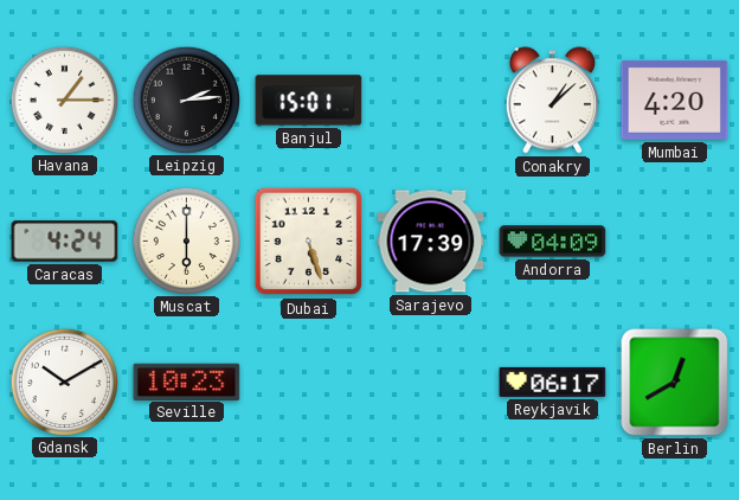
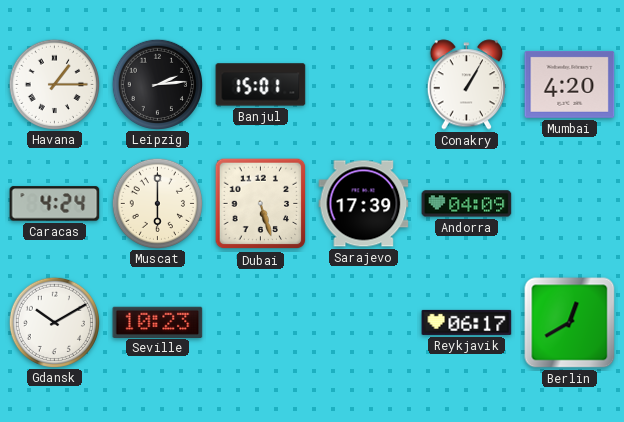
Conakry: 1:08 -> 1:05
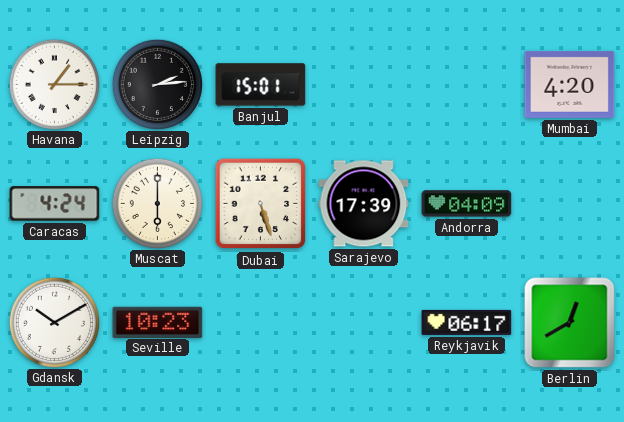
Conakry: 1:05 -> none
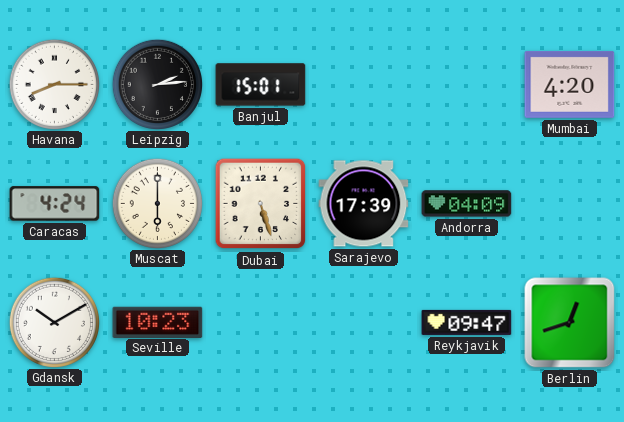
Havana: 1:15 -> 8:15
Reykjavik: 06:17 -> 09:47
Berlin: 12:40 -> 12:42
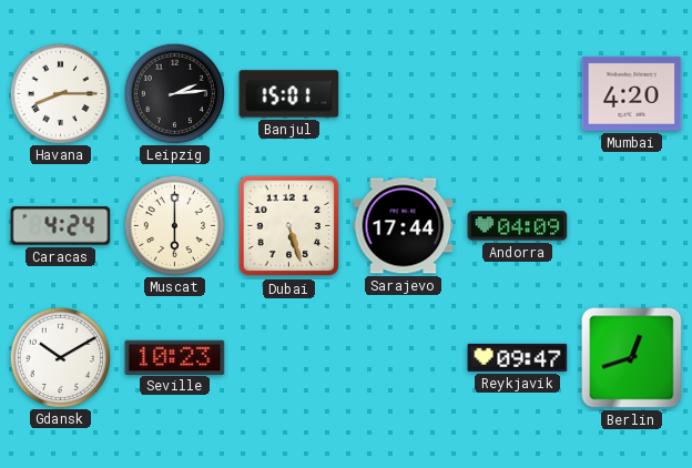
Sarajevo: 17:39 -> 17:44
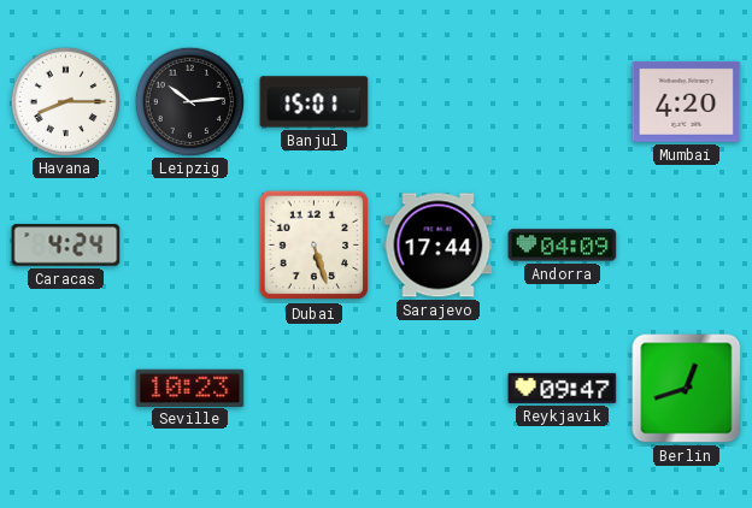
Leipzig: 2:14 -> 10:14
Muscat: 6:00 -> none
Gdansk: 10:10 -> none
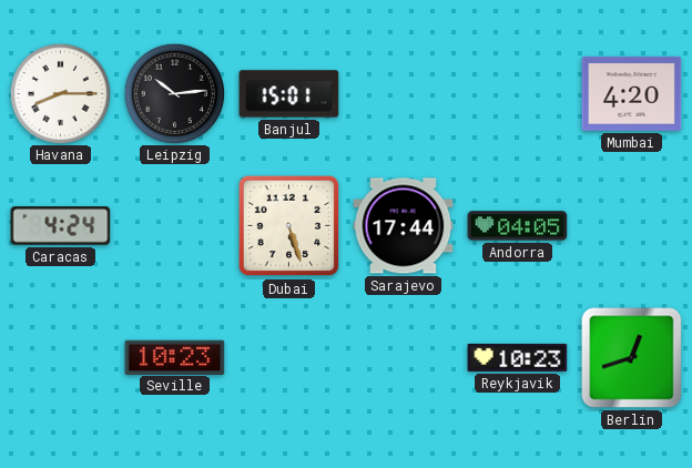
Andorra: 04:09 -> 04:05
Reykjavik: 09:47 -> 10:23
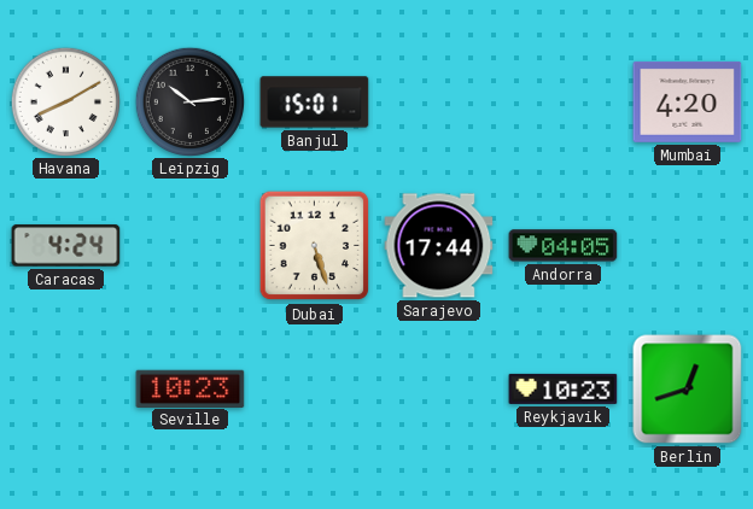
Havana: 8:15 -> 8:10
